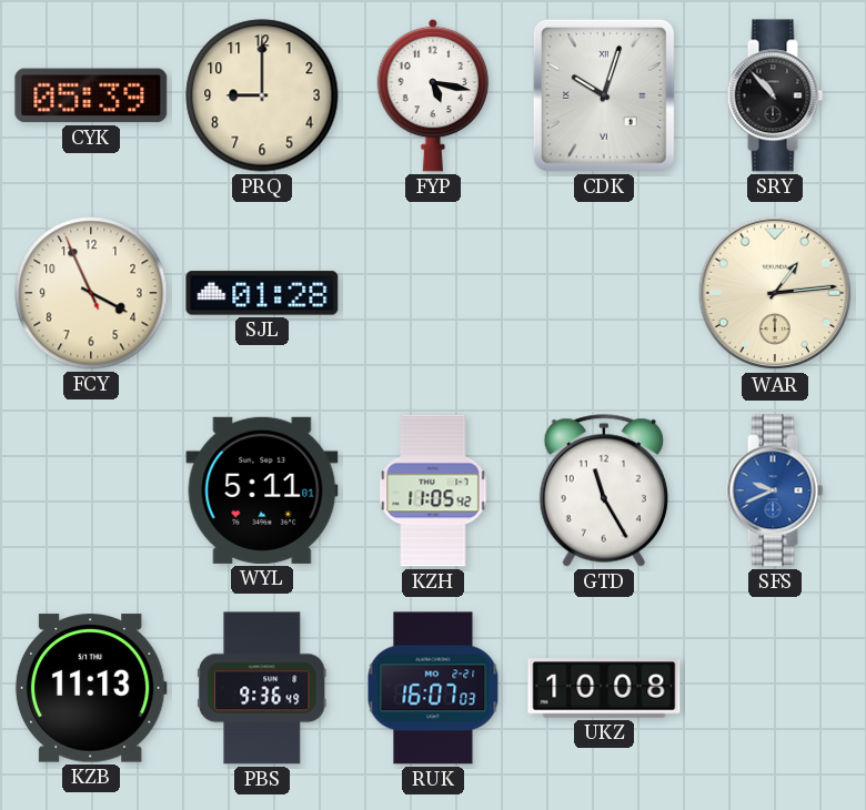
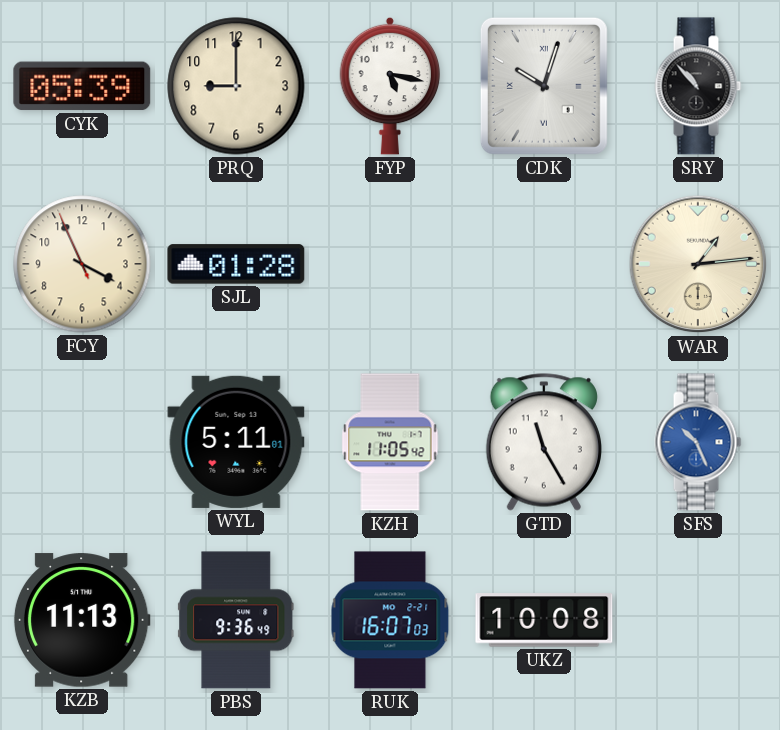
SFS: 9:41 -> 10:26
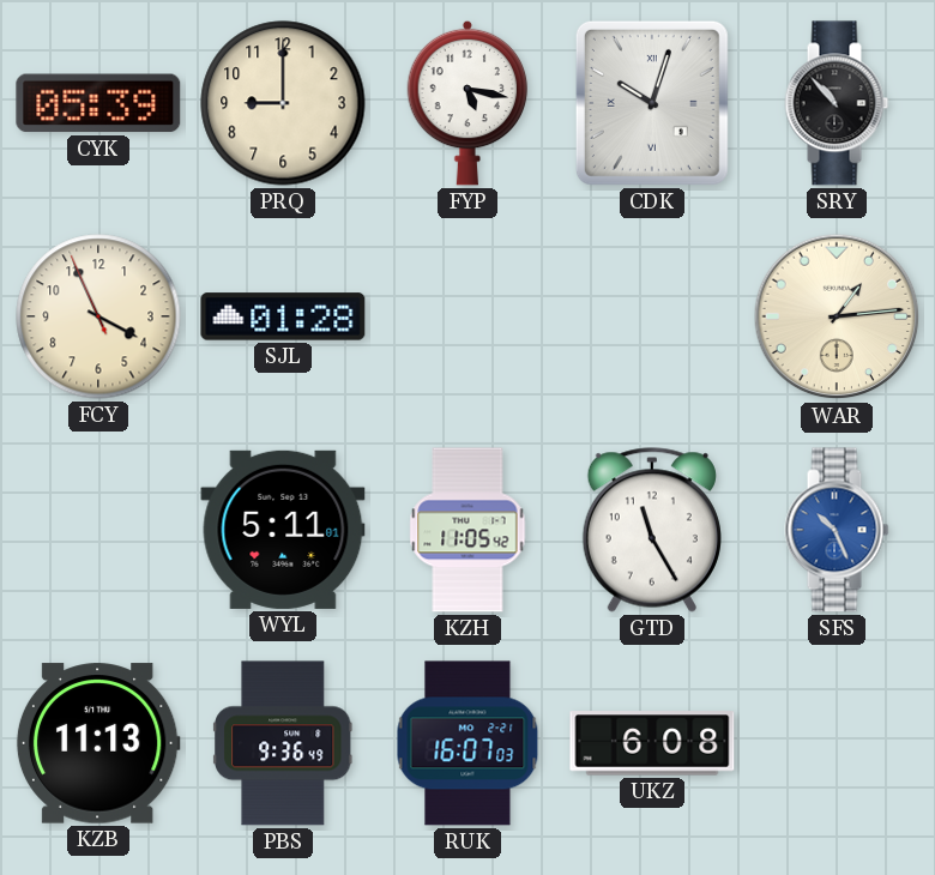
UKZ: 10:08 -> 6:08
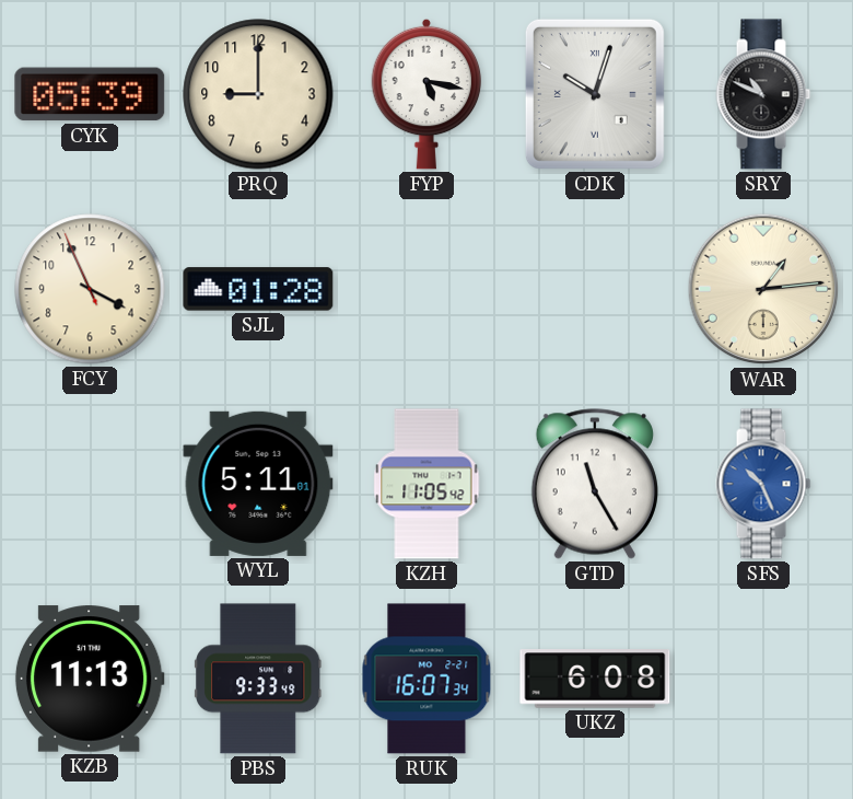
SRY: 10:53 -> 10:49
PBS: 9:36 -> 9:33
RUK: 16:07:03 -> 16:07:34
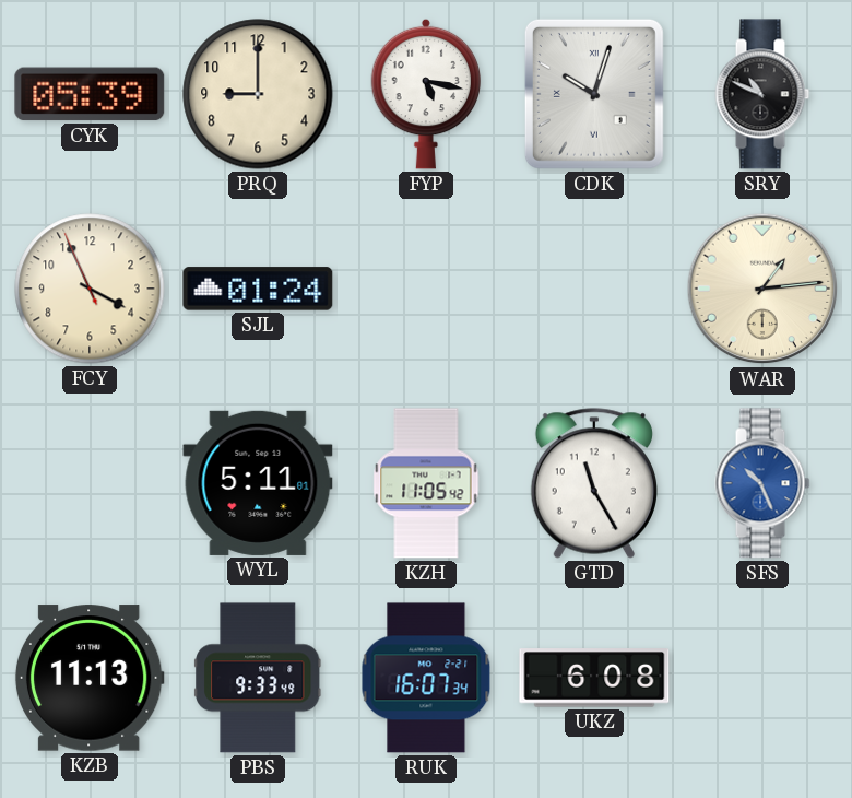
SJL: 01:28 -> 01:24
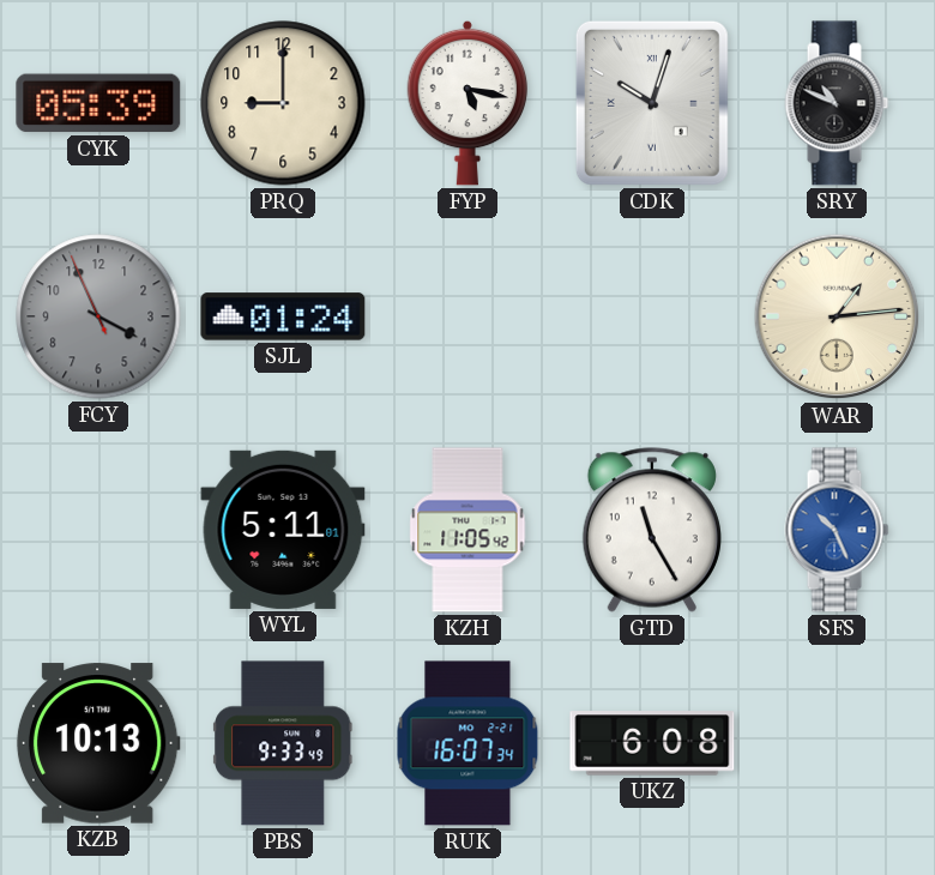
FCY dial: cream -> grey
KZB: 11:13 -> 10:13
